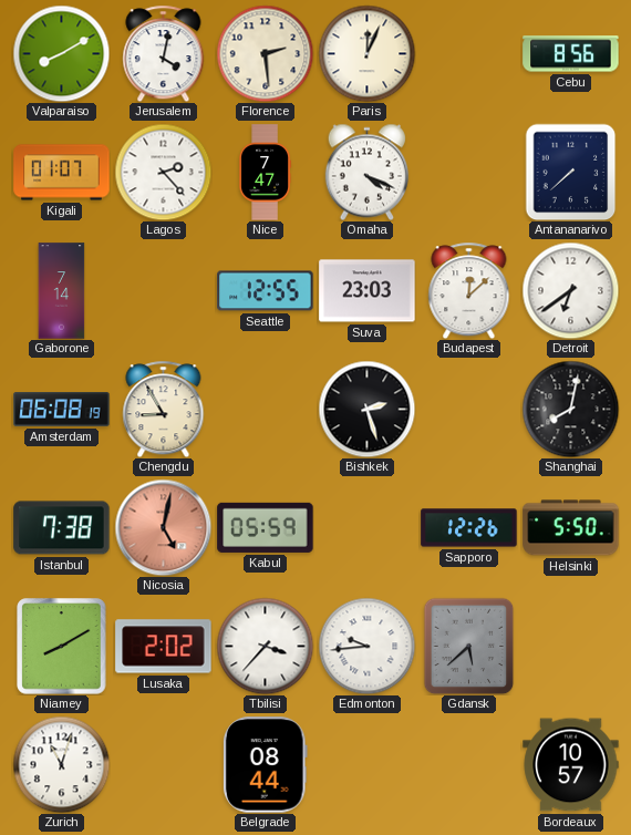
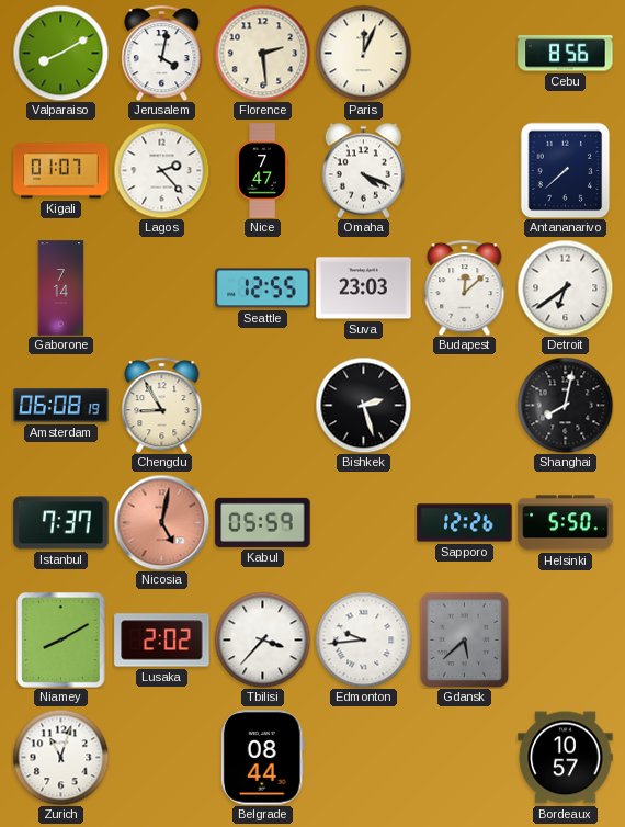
Istanbul: 7:38 -> 7:37
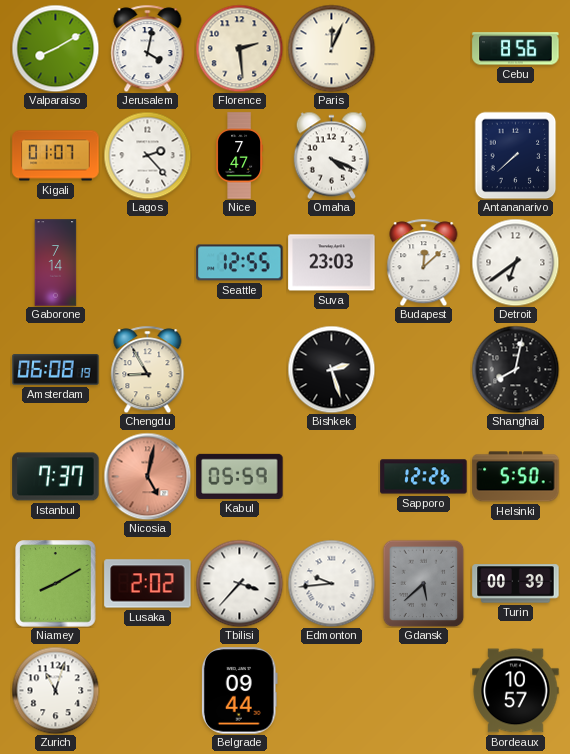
Turin: none -> 00:39
Belgrade: 08:44 -> 09:44
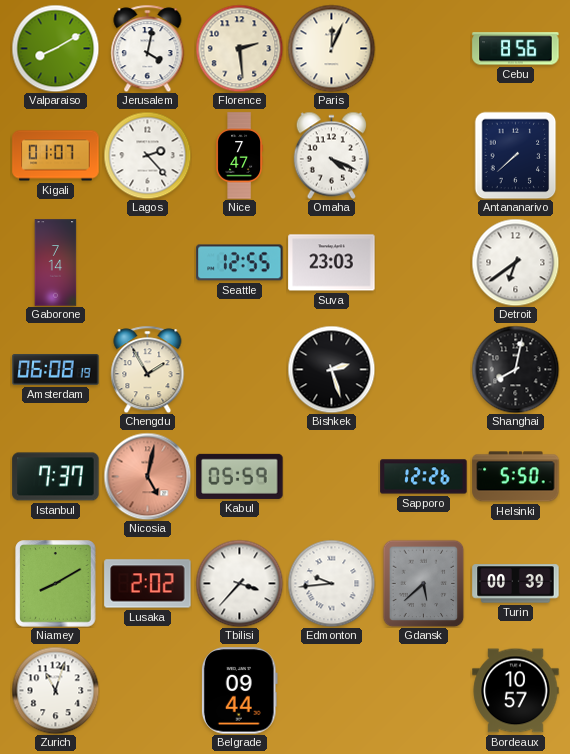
Budapest: 12:08 -> none
Chengdu: 8:55 -> 1:55
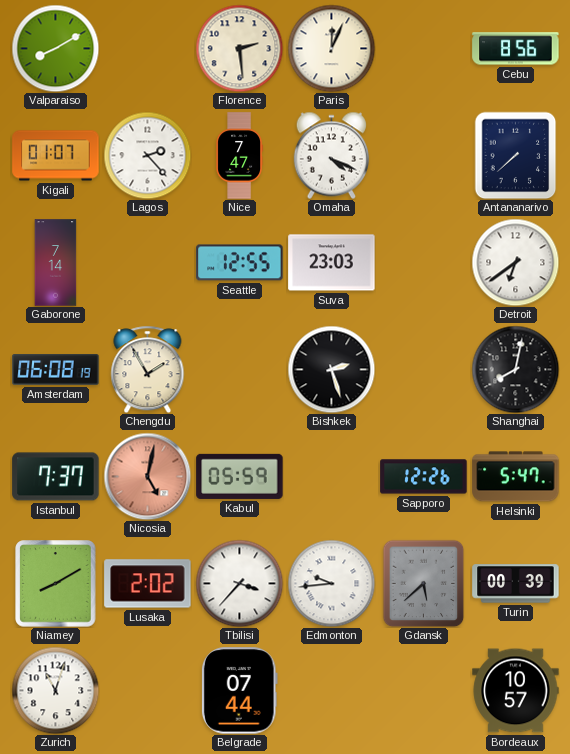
Jerusalem: 4:02 -> none
Helsinki: 5:50 -> 5:47
Belgrade: 09:44 -> 07:44
